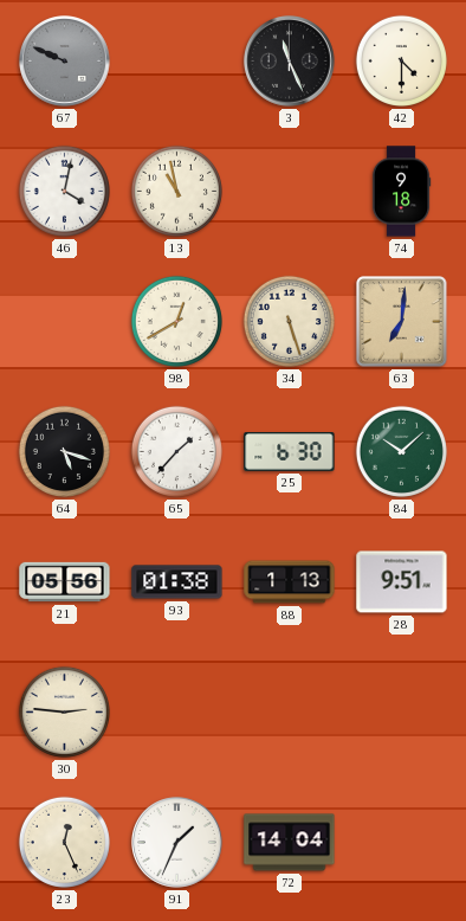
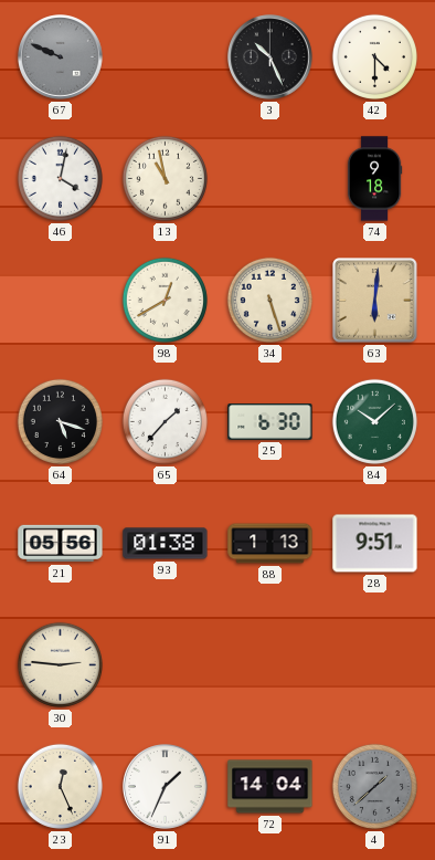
3: 11:26 -> 10:26
63: 7:01 -> 6:01
4: none -> 1:38
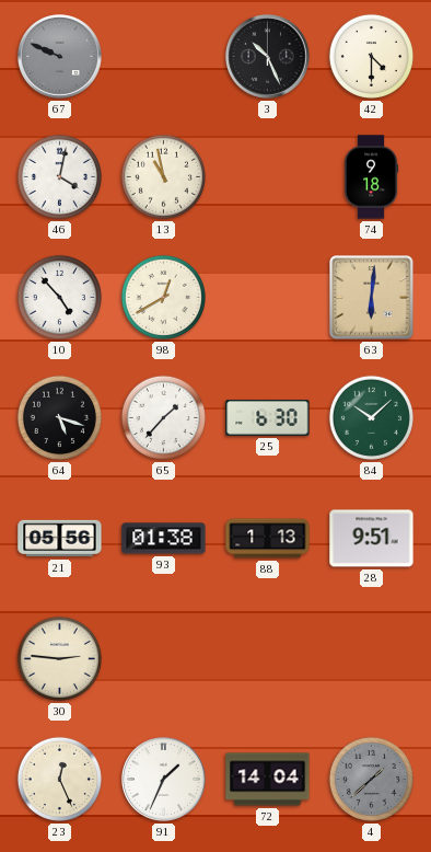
10: none -> 4:53
34: 5:27 -> none
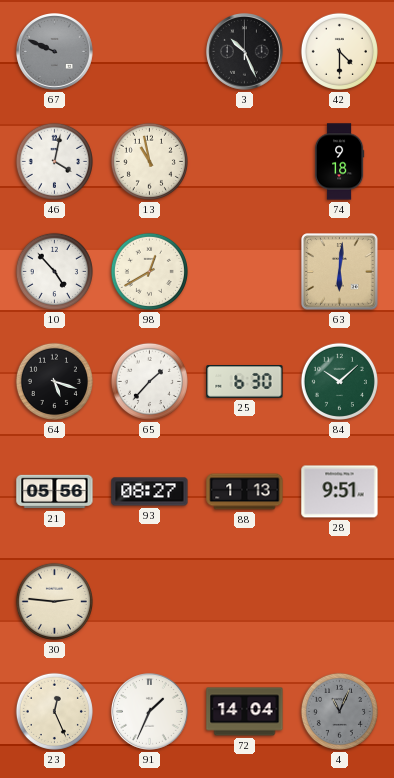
93: 01:38 -> 08:27
4: 1:38 -> 11:04
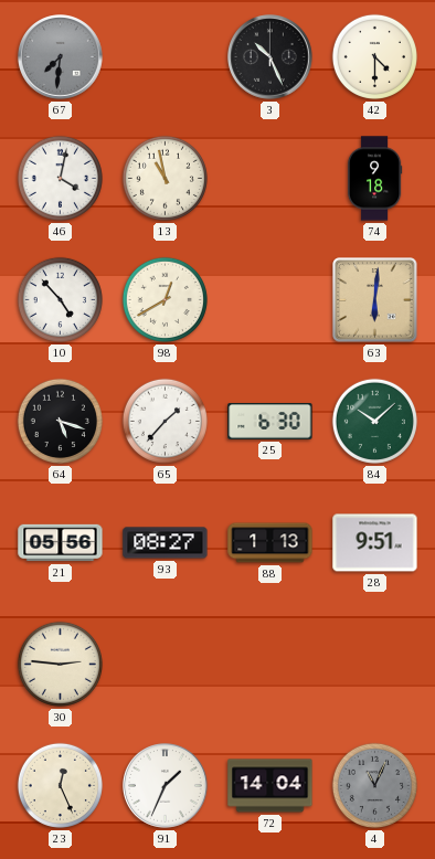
67: 9:49 -> 7:31
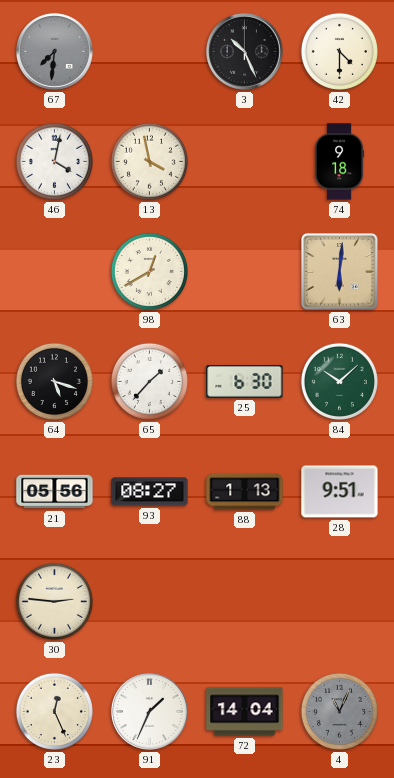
13: 10:58 -> 3:58
10: 4:53 -> none
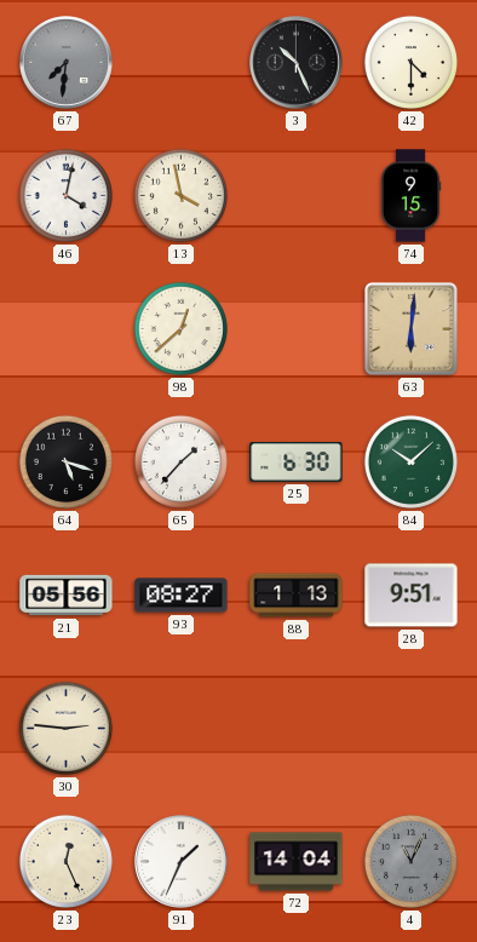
74: 9:18 -> 9:15
98: 12:40 -> 12:38
